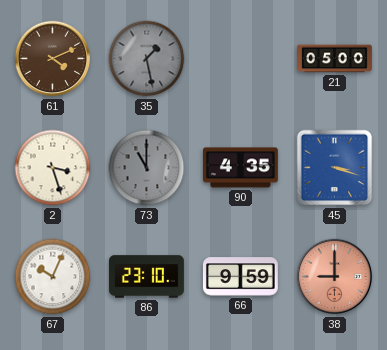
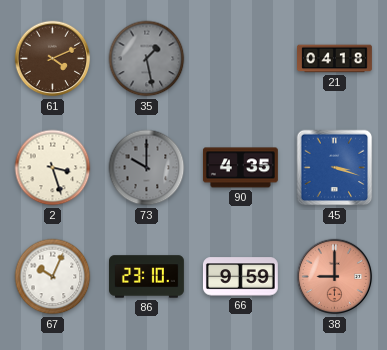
21: 05:00 -> 04:18
73: 11:00 -> 10:00
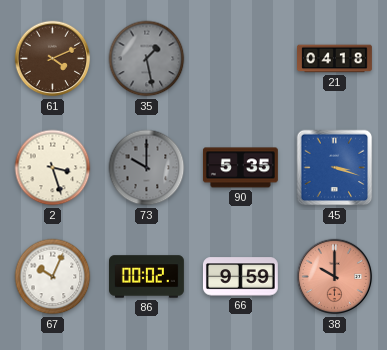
90: 4:35 -> 5:35
86: 23:10 -> 00:02
38: 9:00 -> 10:00
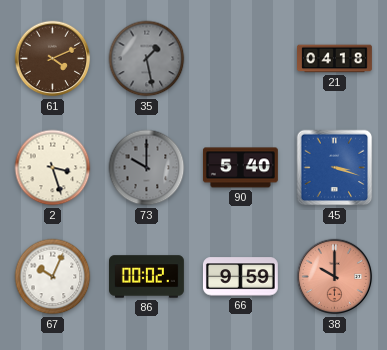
90: 5:35 -> 5:40
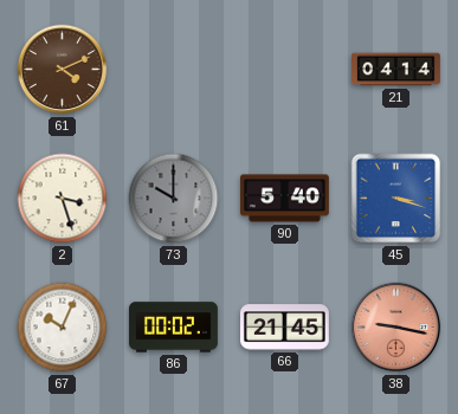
35: 1:28 -> none
21: 04:18 -> 04:14
66: 9:59 -> 21:45
38: 10:00 -> 9:17
